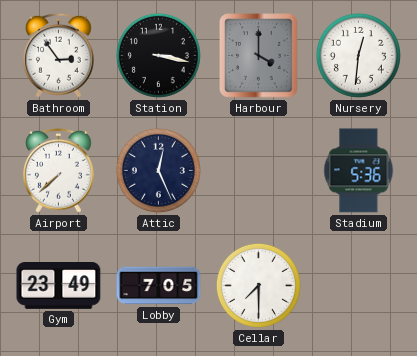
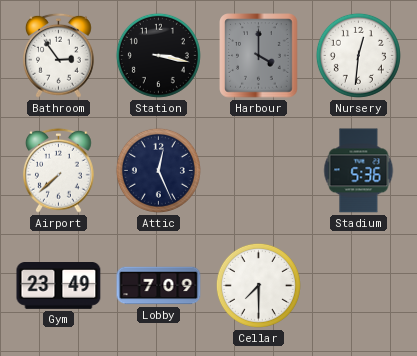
Lobby: 7:05 -> 7:09
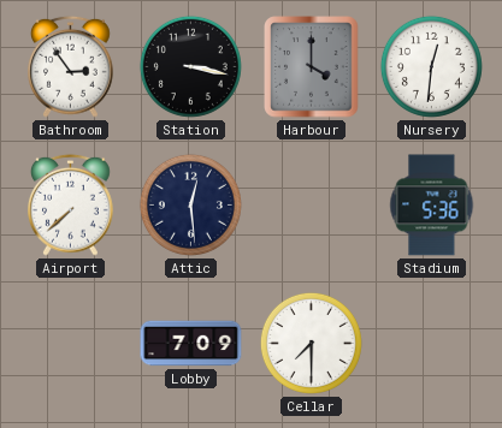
Attic: 12:26 -> 12:29
Gym: 23:49 -> none
